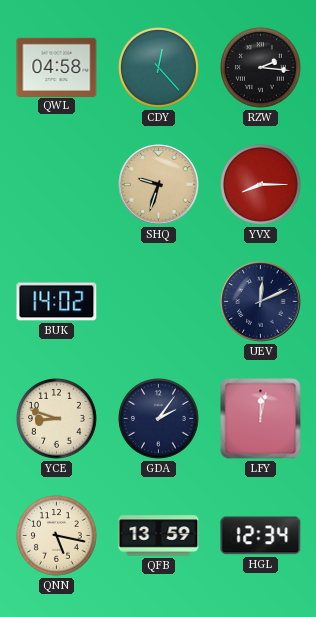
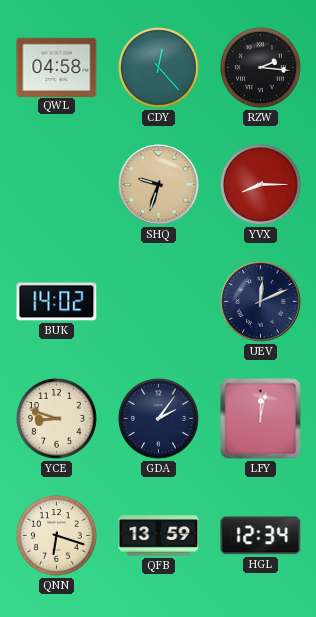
QNN: 5:17 -> 6:18
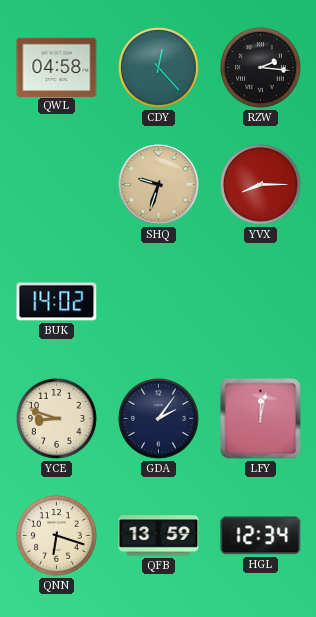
UEV: 12:11 -> none
